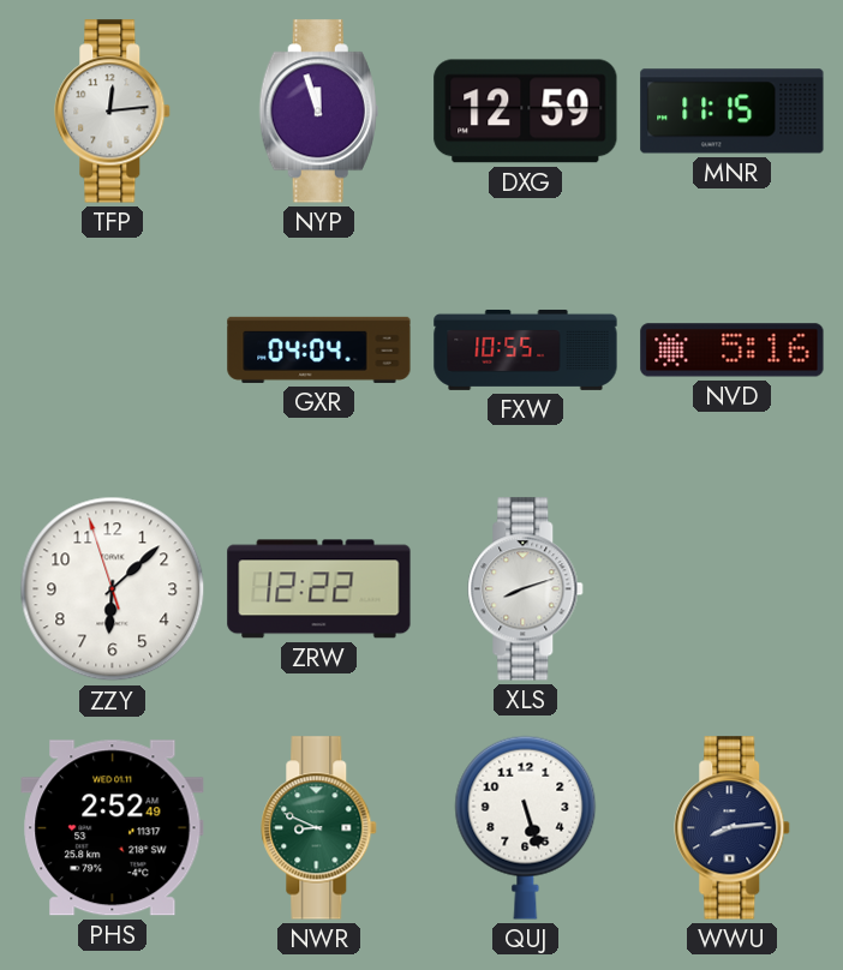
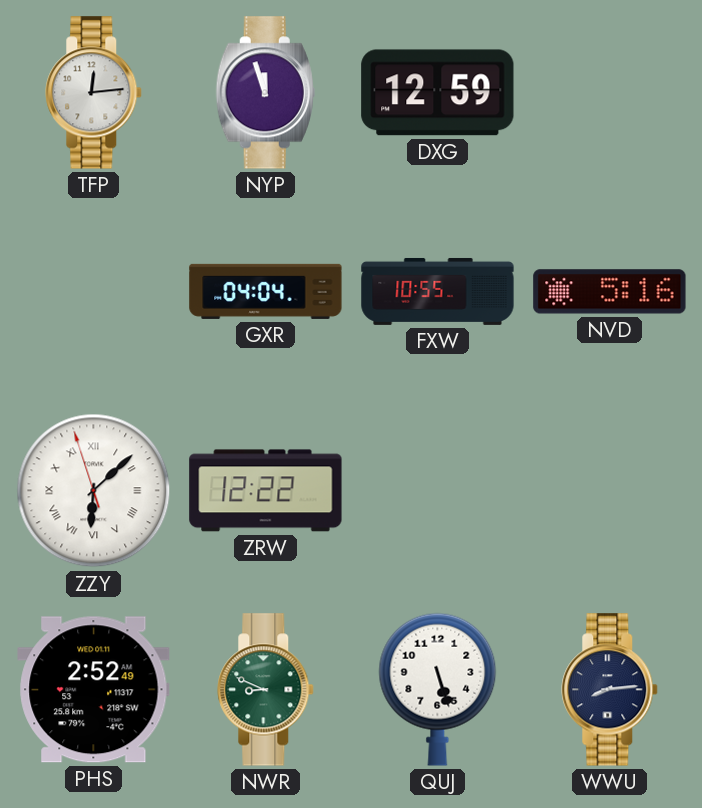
MNR: 11:15 -> none
ZZY numerals: Arabic -> Roman
XLS: 8:12 -> none
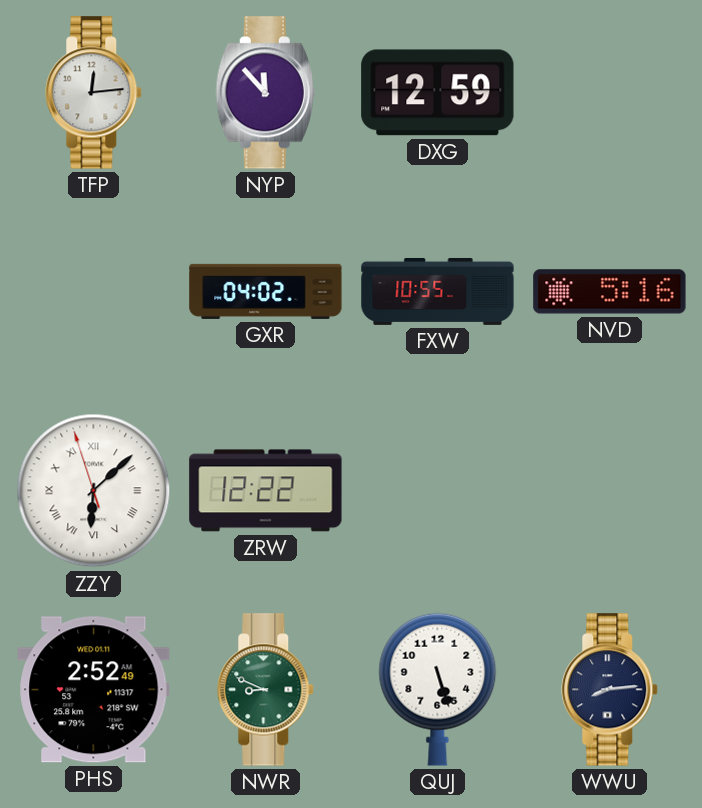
NYP: 11:57 -> 11:53
GXR: 04:04 -> 04:02
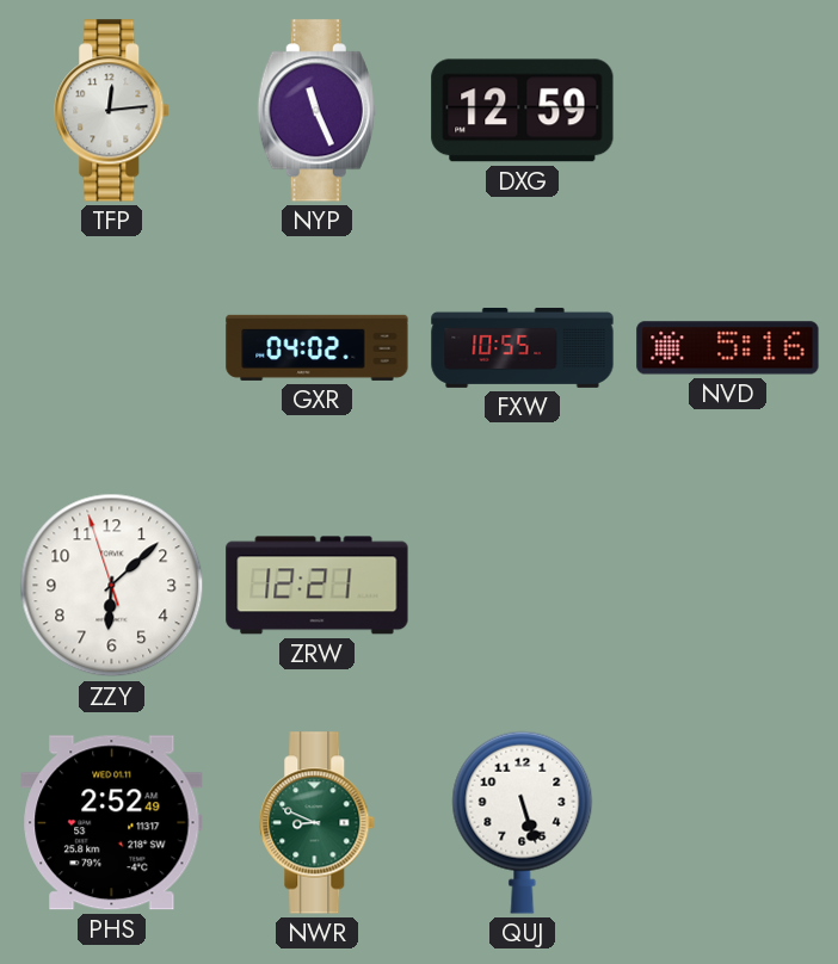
NYP: 11:53 -> 11:26
ZZY numerals: Roman -> Arabic
ZRW: 12:22 -> 12:21
WWU: 8:14 -> none
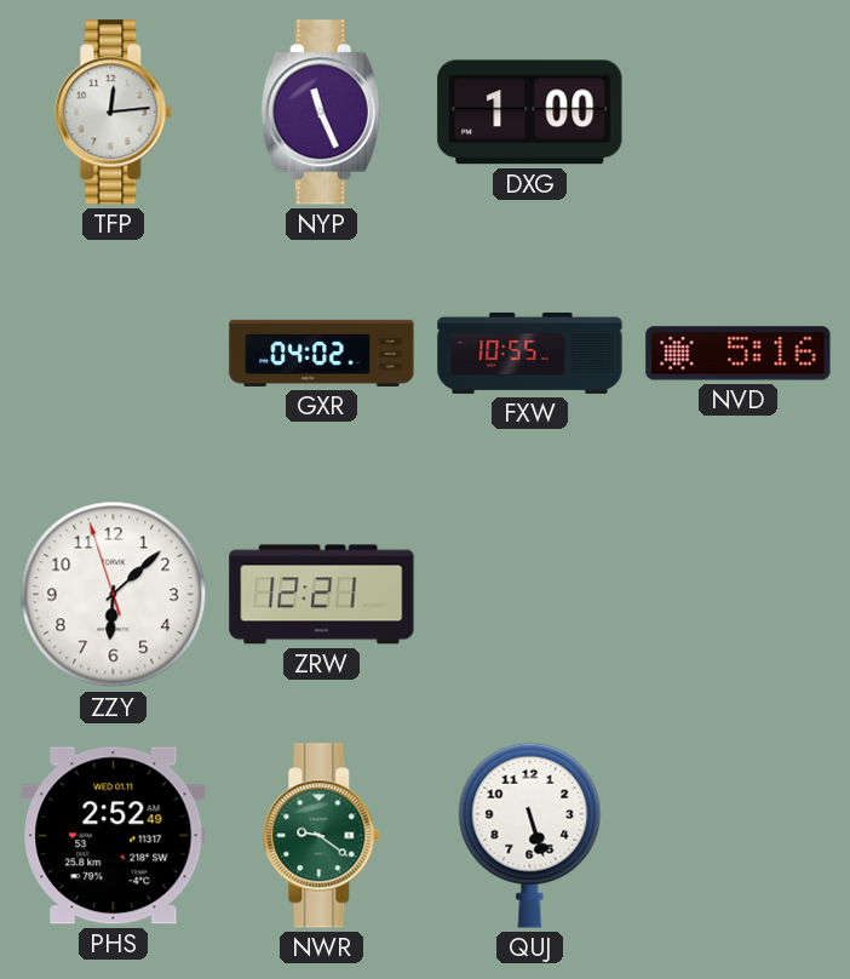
DXG: 12:59 -> 1:00
NWR: 8:49 -> 9:21
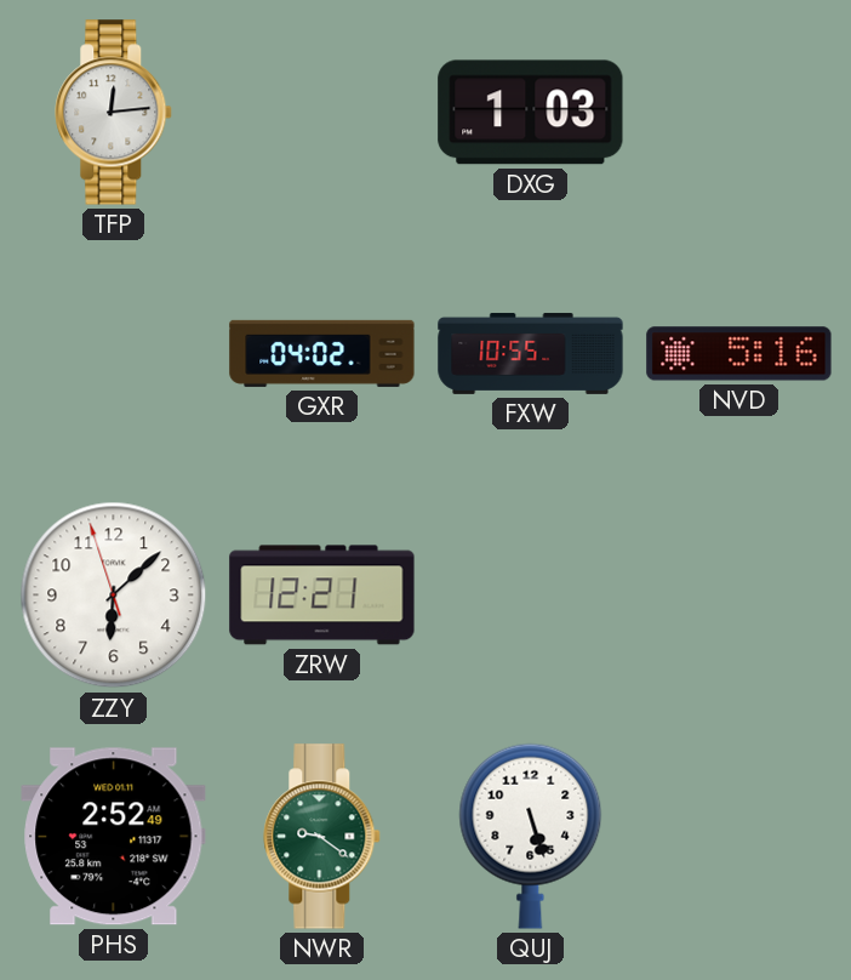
NYP: 11:26 -> none
DXG: 1:00 -> 1:03
